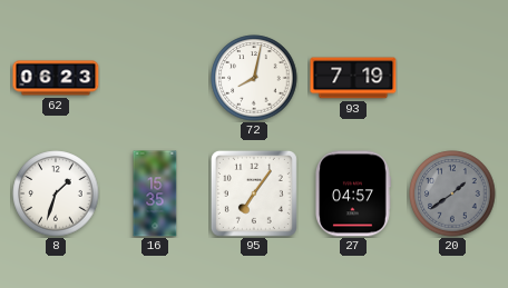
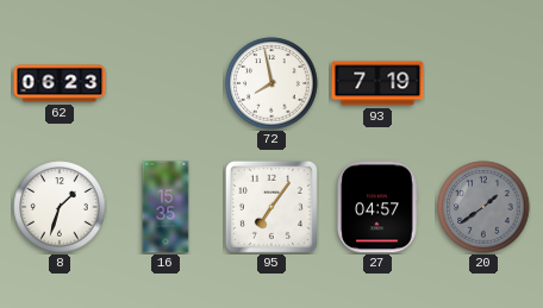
72: 8:02 -> 7:58
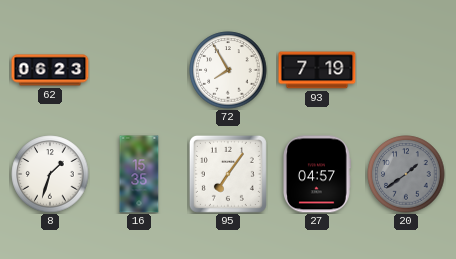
72: 7:58 -> 7:55
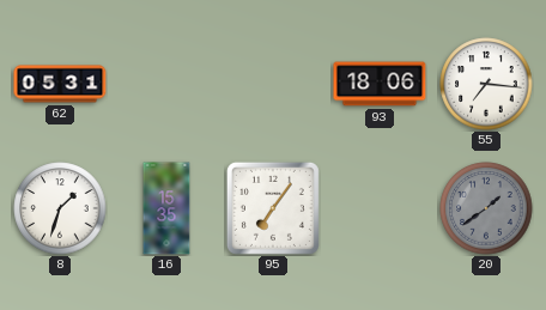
62: 06:23 -> 05:31
72: 7:55 -> none
93: 7:19 -> 18:06
55: none -> 7:16
27: 04:57 -> none
